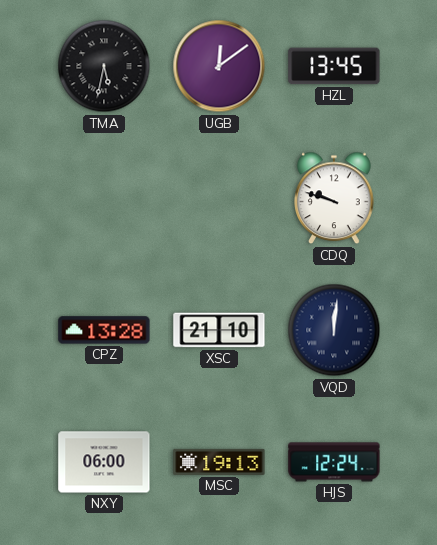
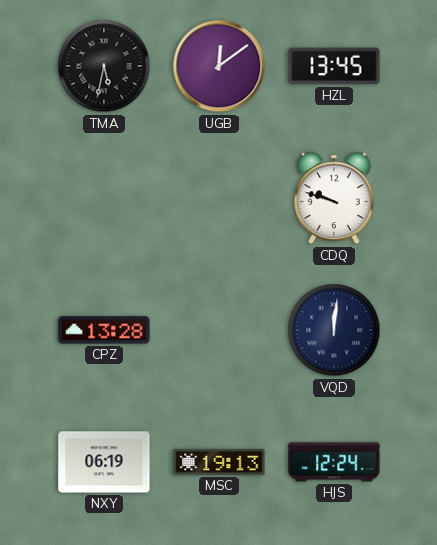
XSC: 21:10 -> none
NXY: 06:00 -> 06:19
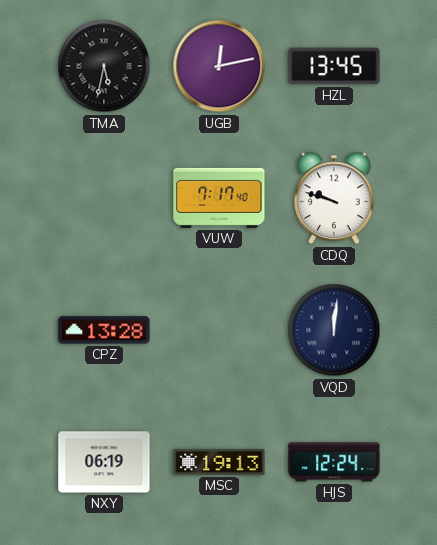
UGB: 12:09 -> 12:13
VUW: none -> 7:17
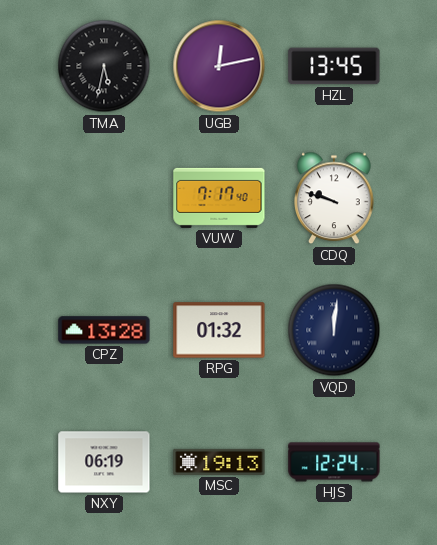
RPG: none -> 01:32
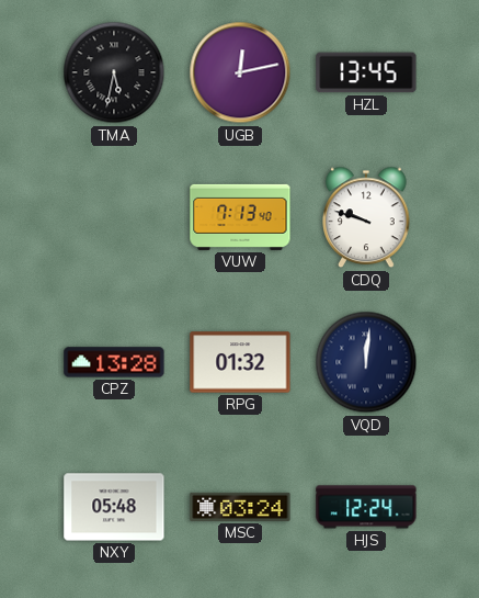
VUW: 7:17 -> 7:13
NXY: 06:19 -> 05:48
MSC: 19:13 -> 03:24
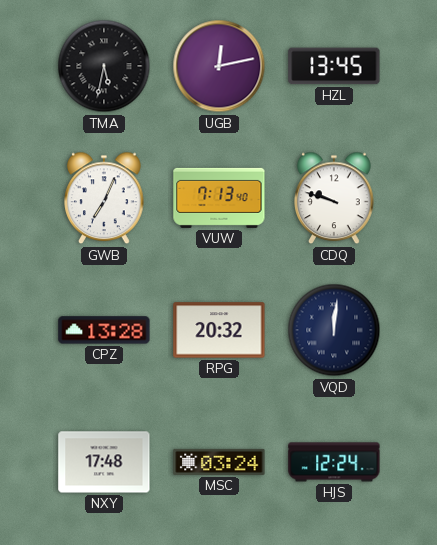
GWB: none -> 7:04
RPG: 01:32 -> 20:32
NXY: 05:48 -> 17:48
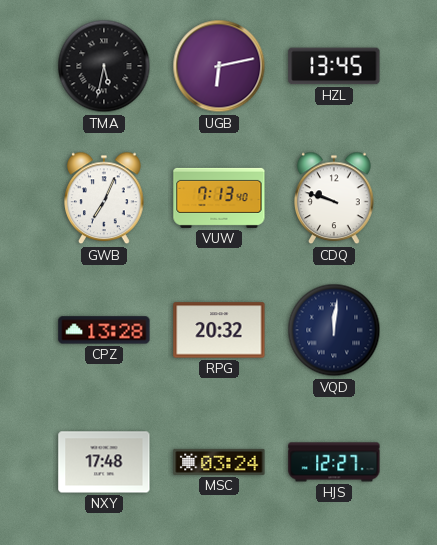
UGB: 12:13 -> 6:13
HJS: 12:24 -> 12:27
